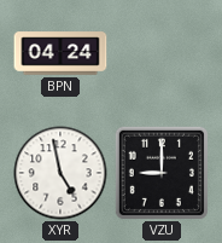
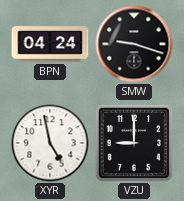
SMW: none -> 9:18
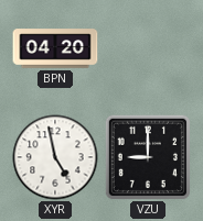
BPN: 04:24 -> 04:20
SMW: 9:18 -> none
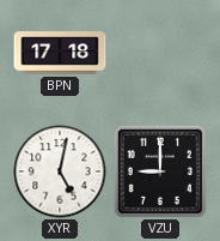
BPN: 04:20 -> 17:18
XYR: 4:58 -> 5:02
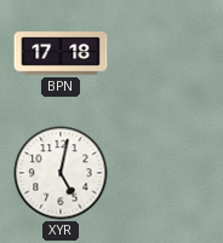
VZU: 9:00 -> none
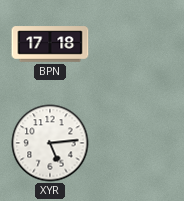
XYR: 5:02 -> 5:14
